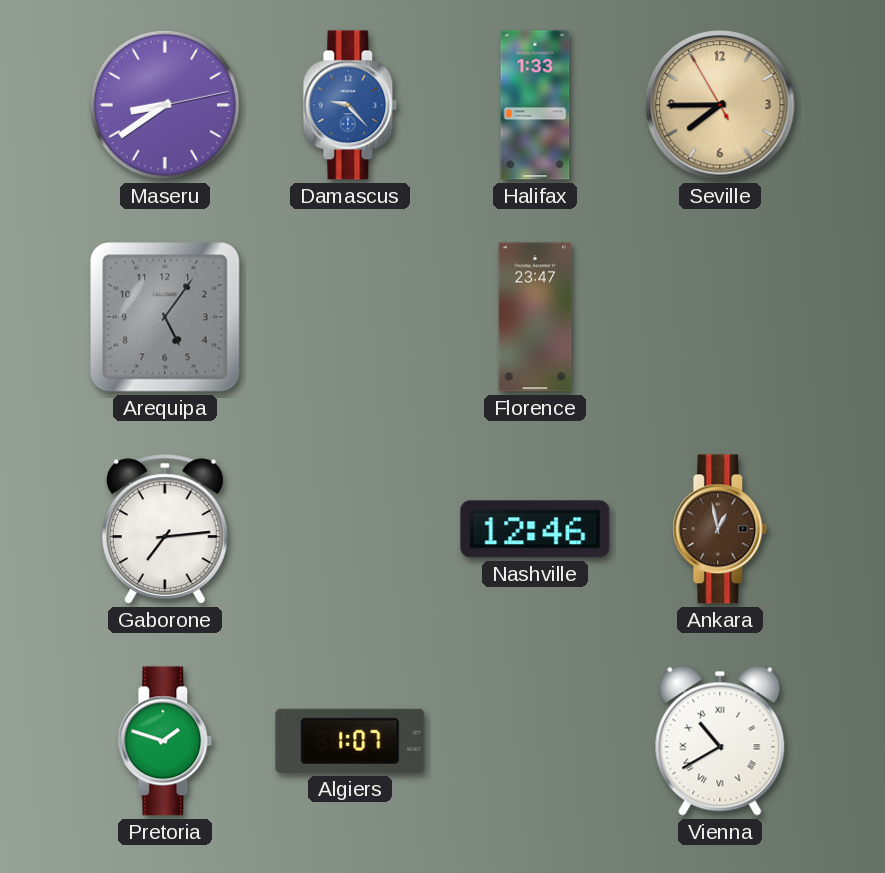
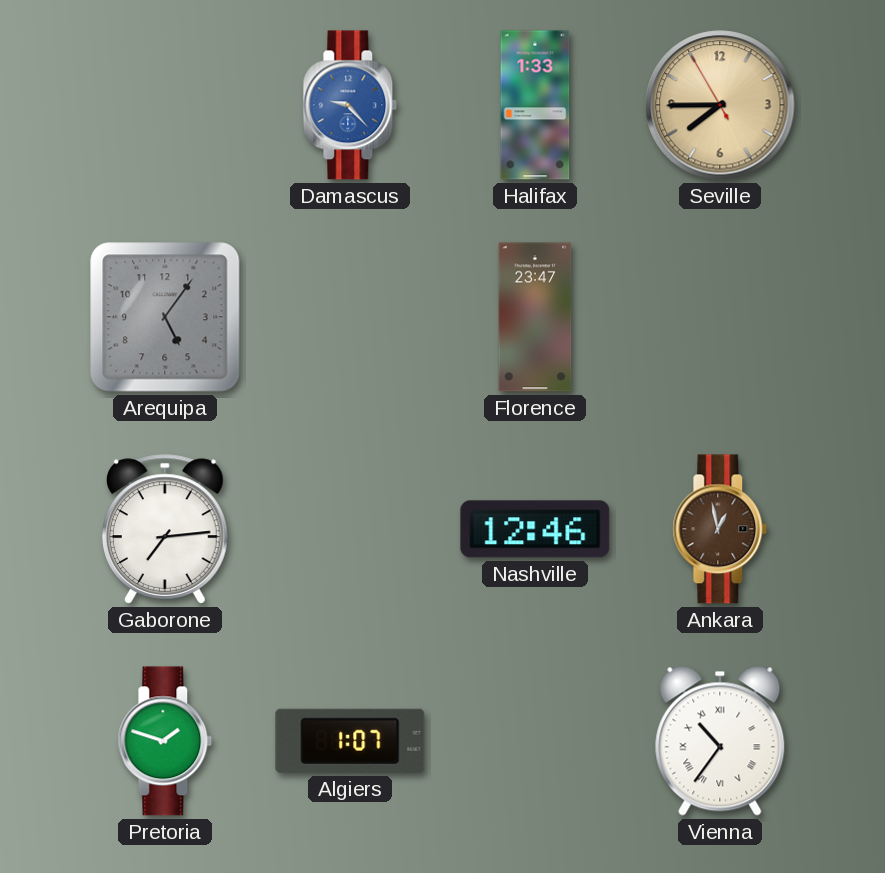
Maseru: 8:39 -> none
Vienna: 10:40 -> 10:36
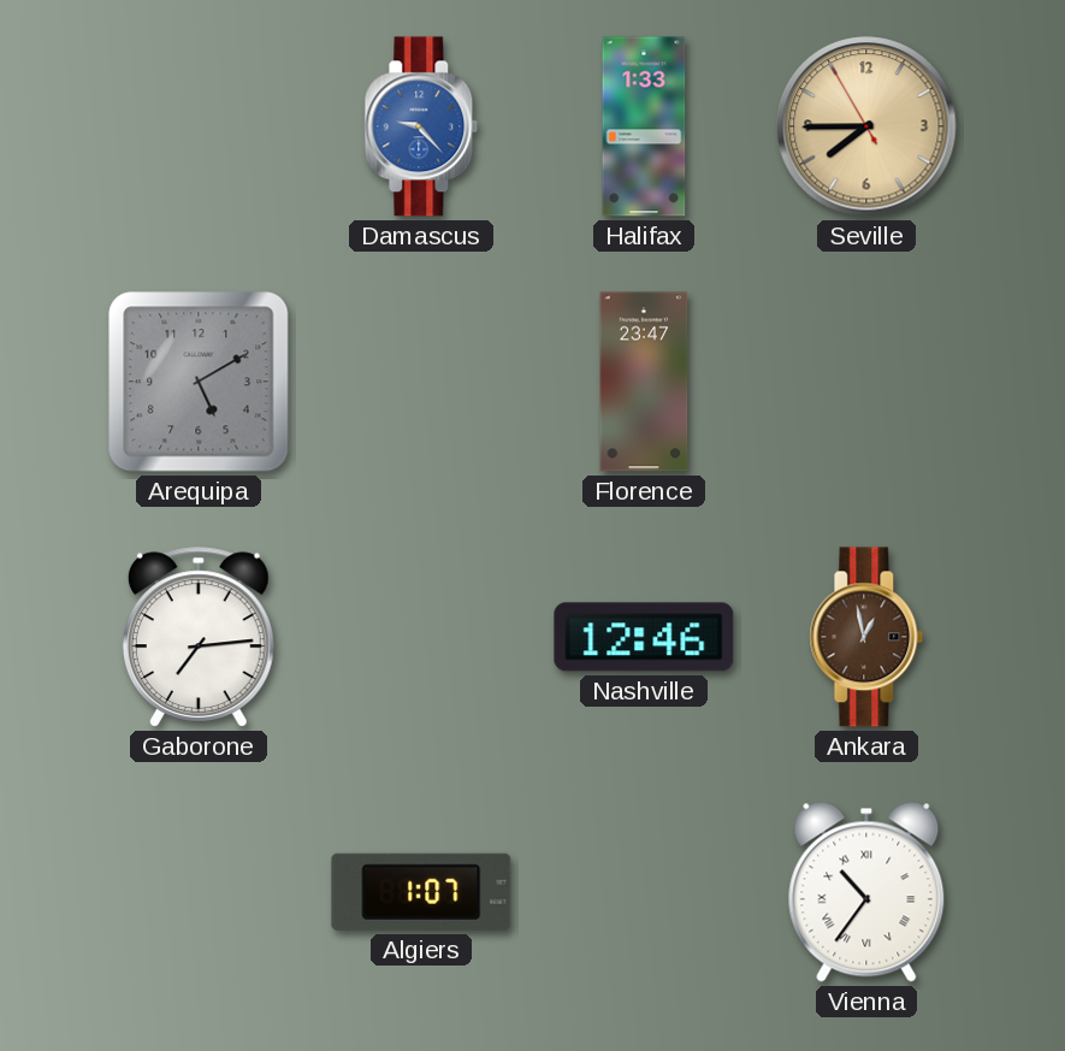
Arequipa: 5:06 -> 5:10
Pretoria: 1:48 -> none
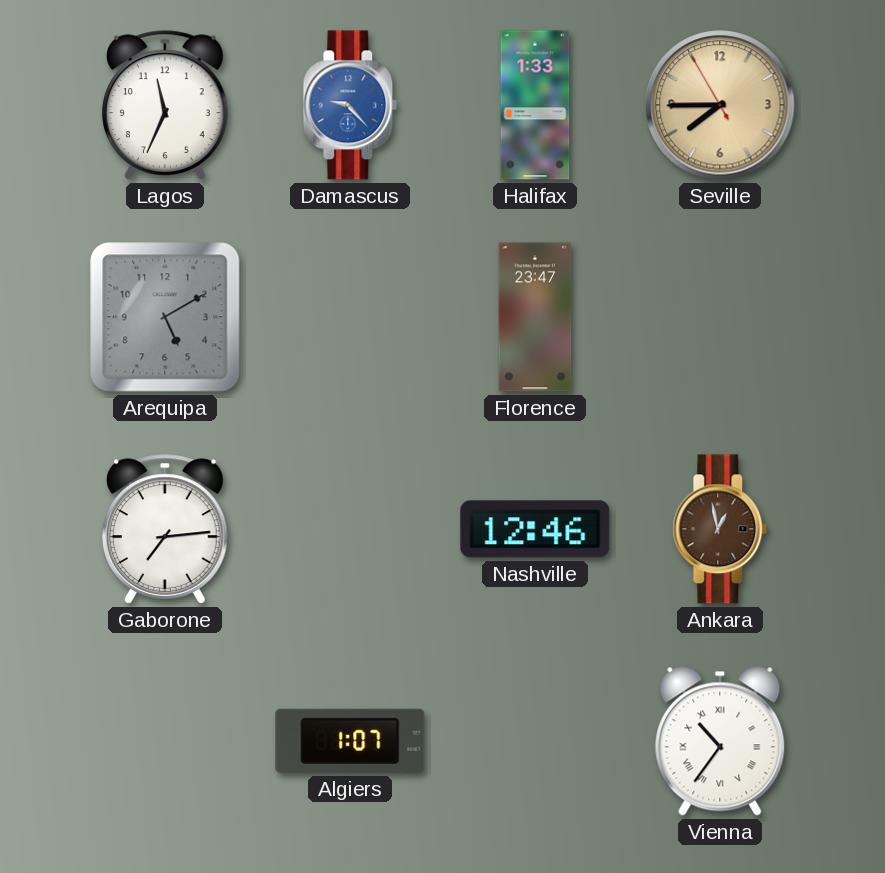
Lagos: none -> 11:34
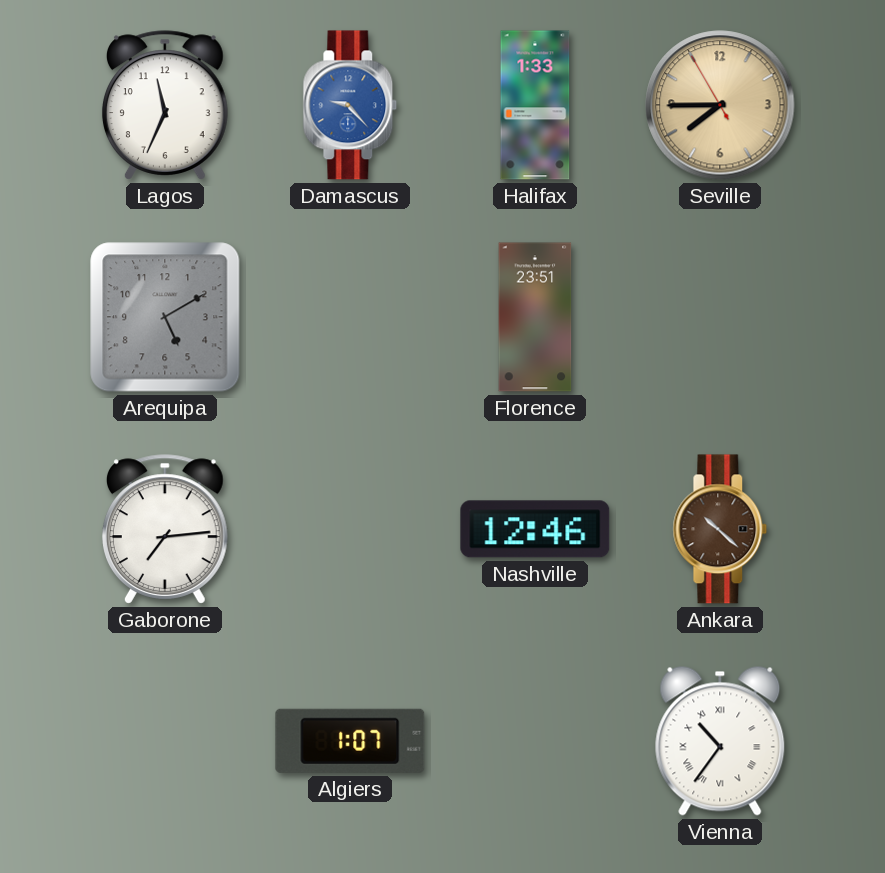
Florence: 23:47 -> 23:51
Ankara: 12:58 -> 10:22
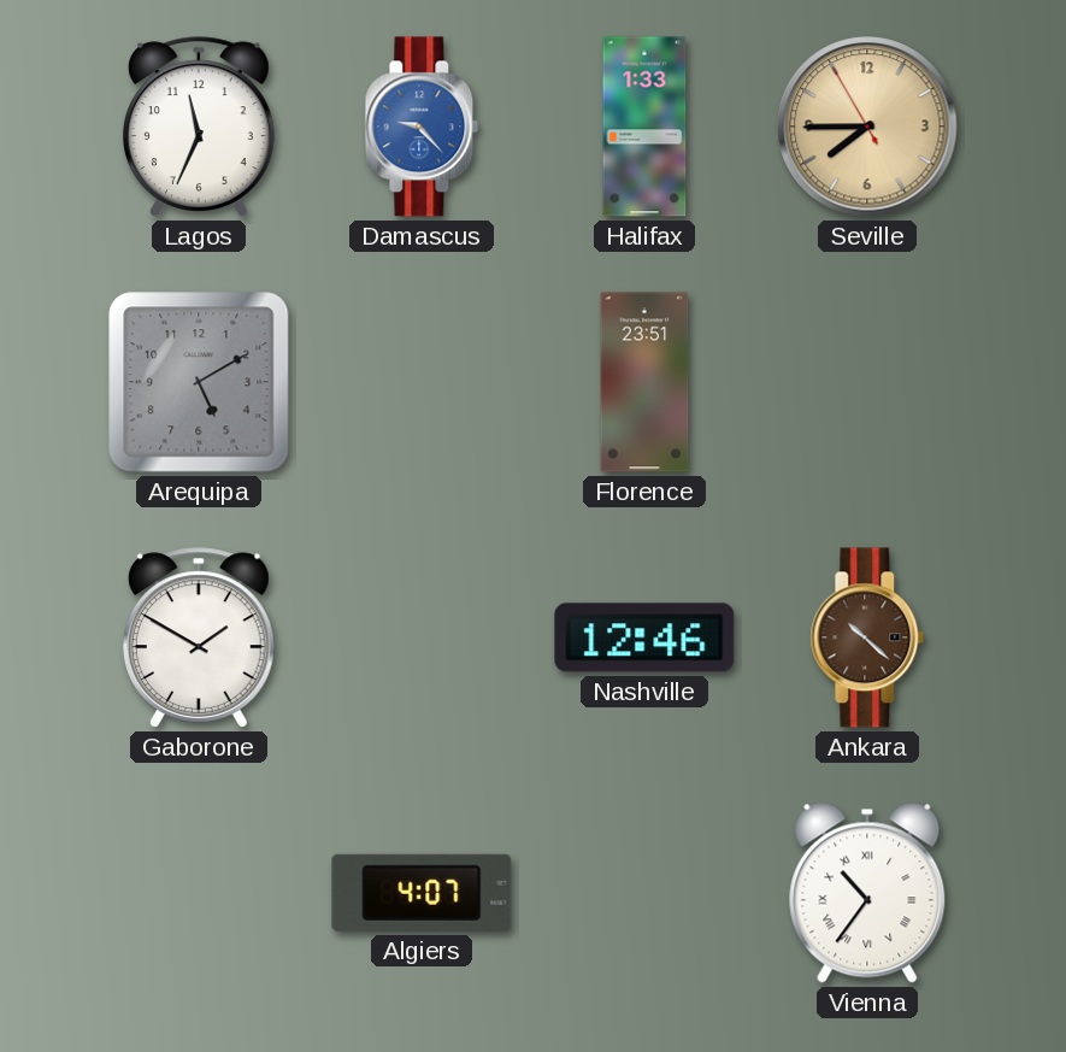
Gaborone: 7:14 -> 1:50
Algiers: 1:07 -> 4:07
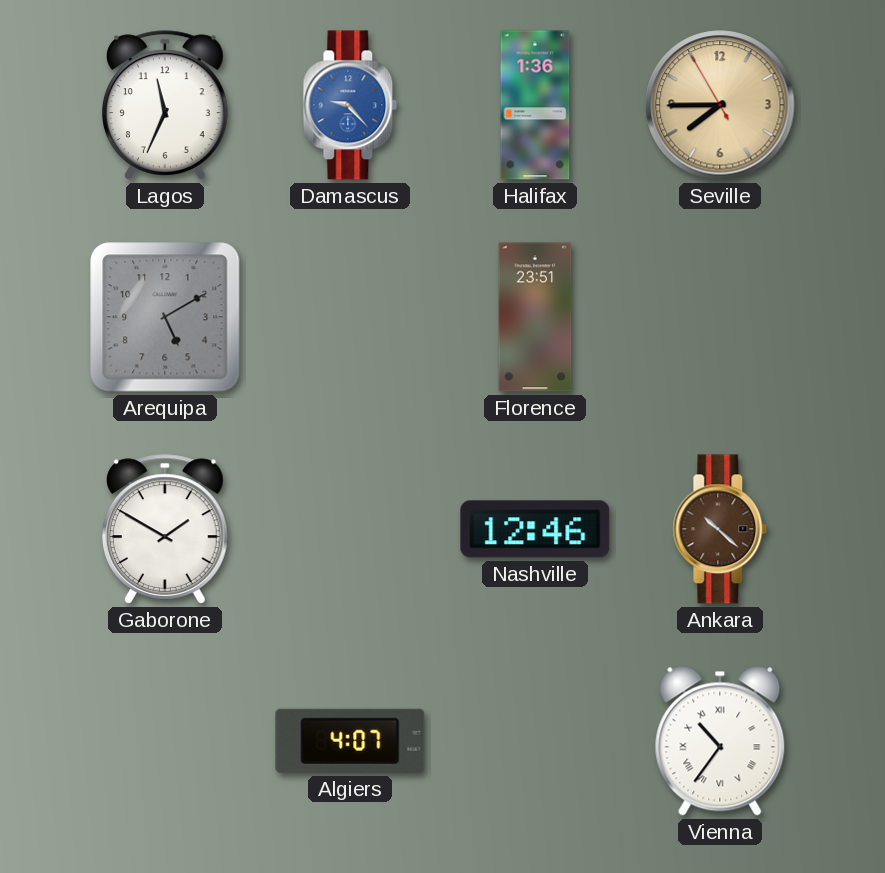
Halifax: 1:33 -> 1:36
